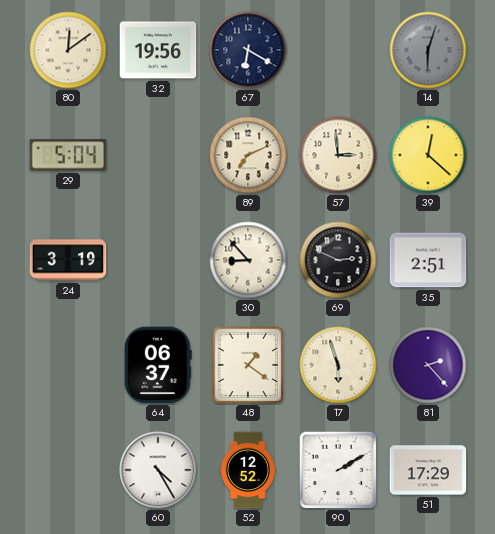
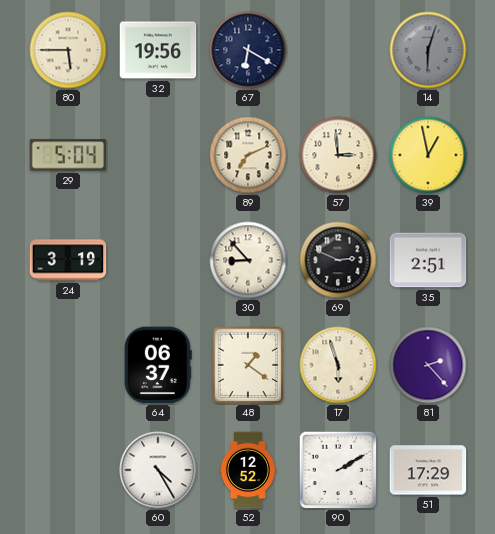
80: 12:09 -> 5:45
39: 12:22 -> 12:58
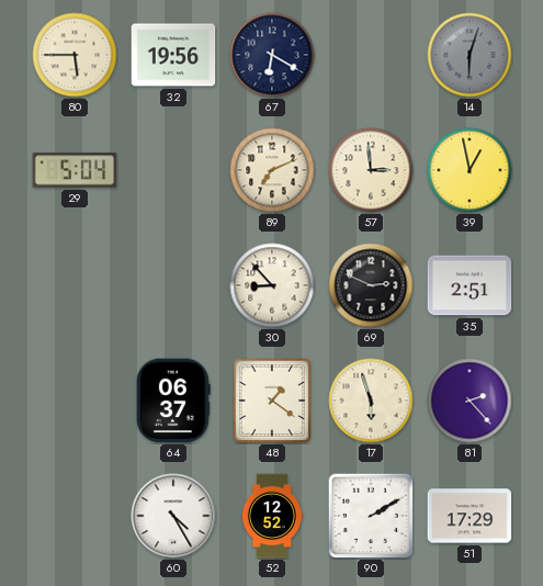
24: 3:19 -> none
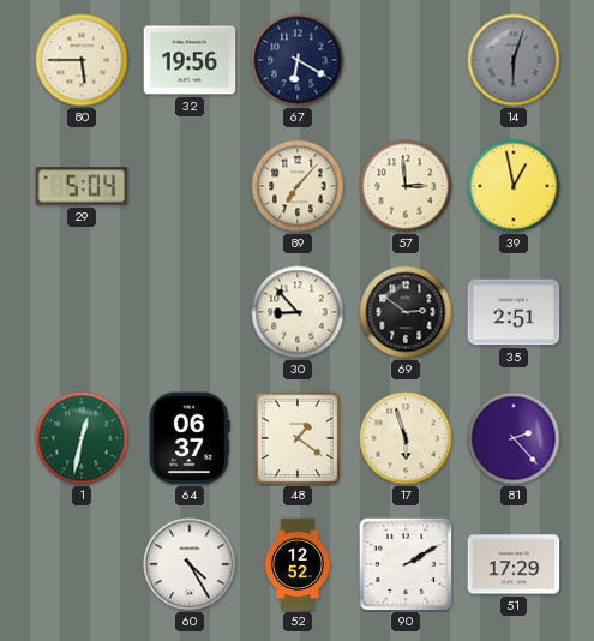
89: 7:11 -> 7:07
69: 2:49 -> 2:51
1: none -> 12:32
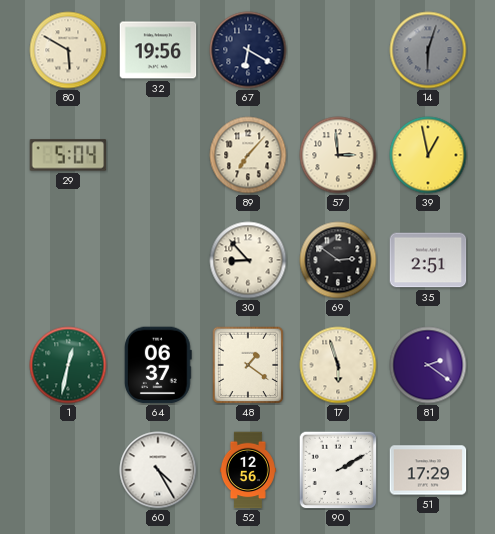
80: 5:45 -> 5:50
81: 2:23 -> 2:21
52: 12:52 -> 12:56
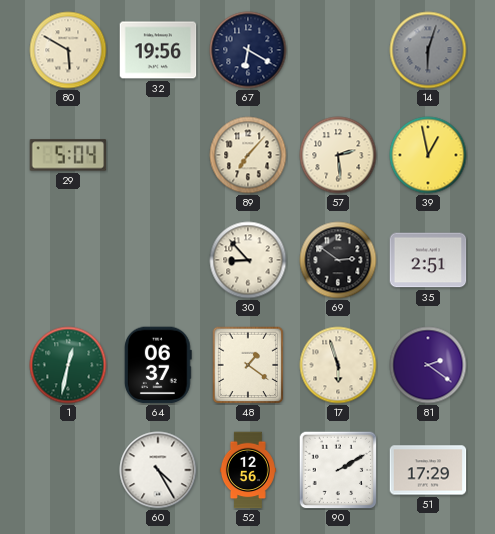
57: 2:59 -> 2:29
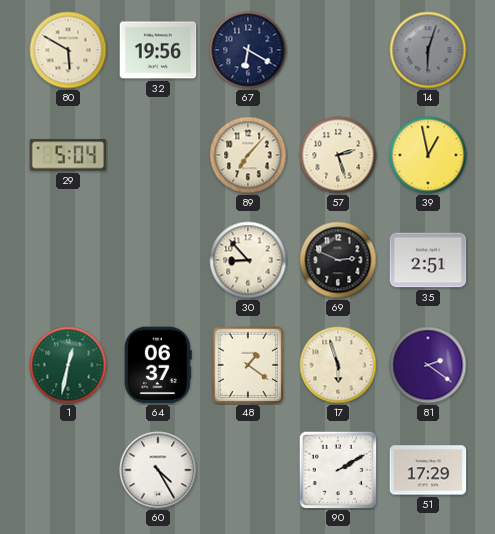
57: 2:29 -> 2:27
69: 2:51 -> 2:49
52: 12:56 -> none
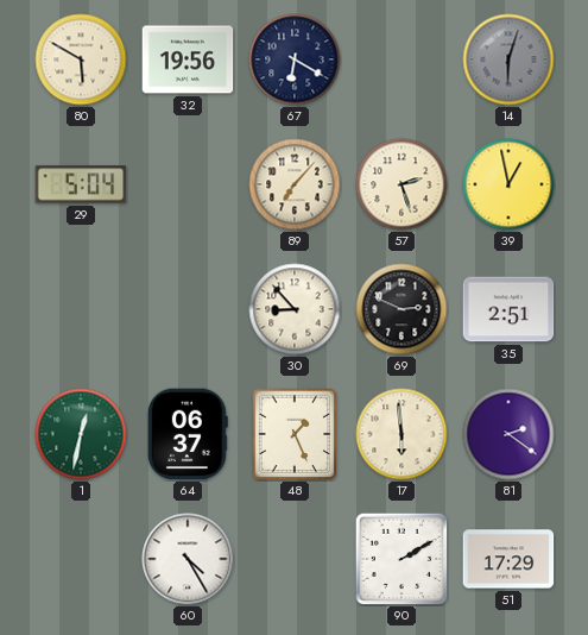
48: 1:21 -> 1:26
17: 5:57 -> 5:59
